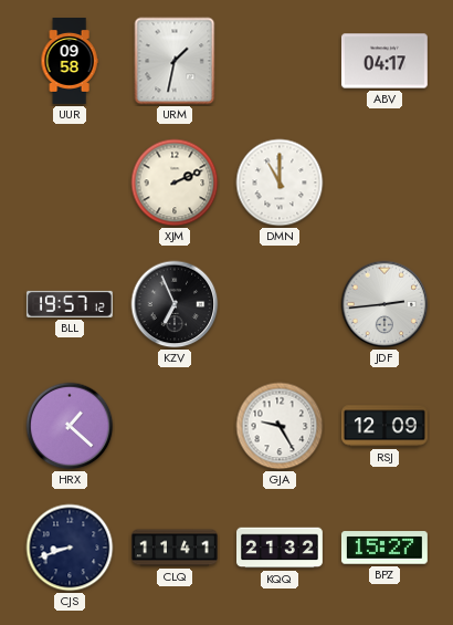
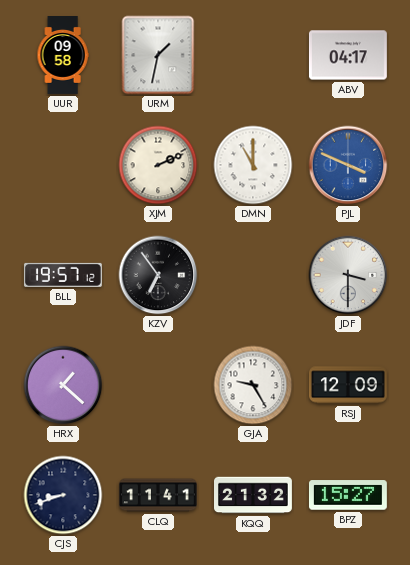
PJL: none -> 3:49
KZV: 6:56 -> 6:54
JDF: 2:44 -> 3:30
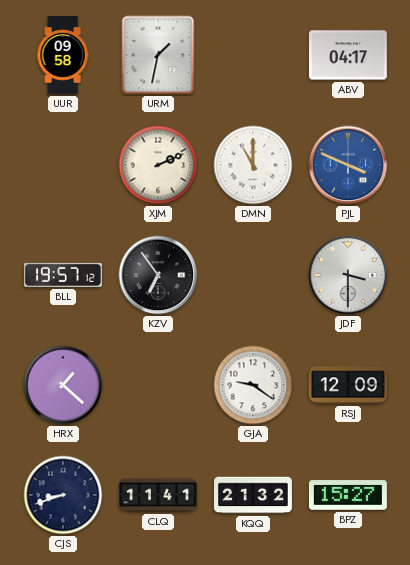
GJA: 9:25 -> 9:21
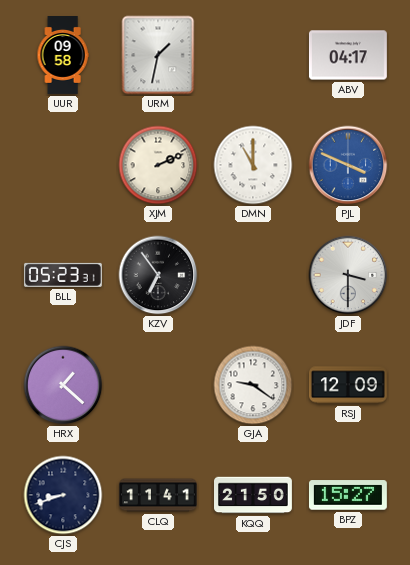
BLL: 19:57 -> 05:23
KQQ: 21:32 -> 21:50
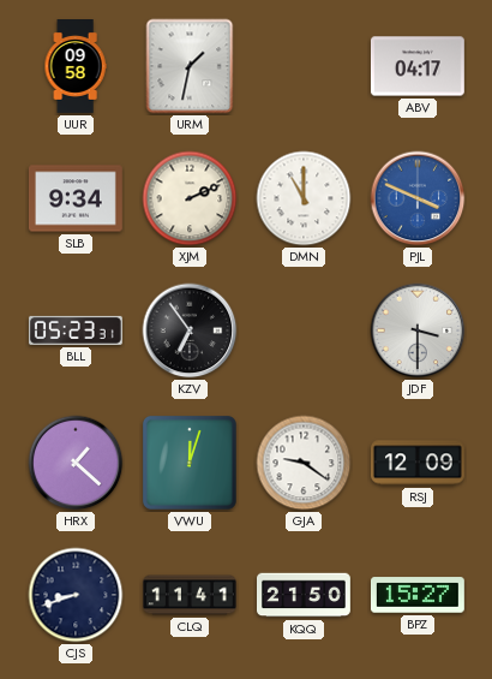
SLB: none -> 9:34
VWU: none -> 12:03
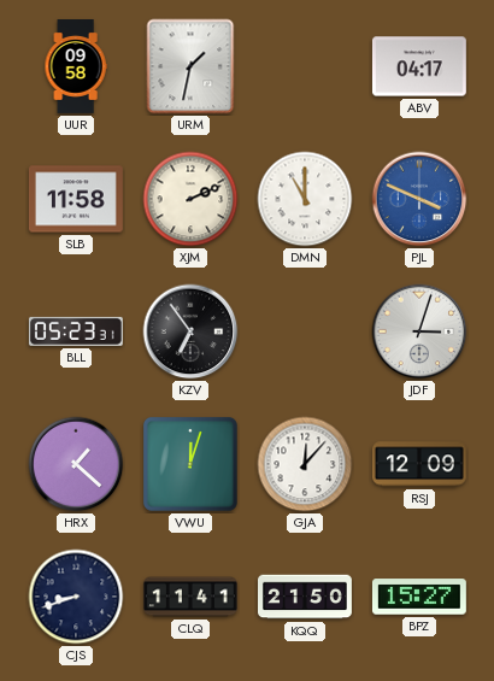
SLB: 9:34 -> 11:58
JDF: 3:30 -> 3:03
GJA: 9:21 -> 12:07
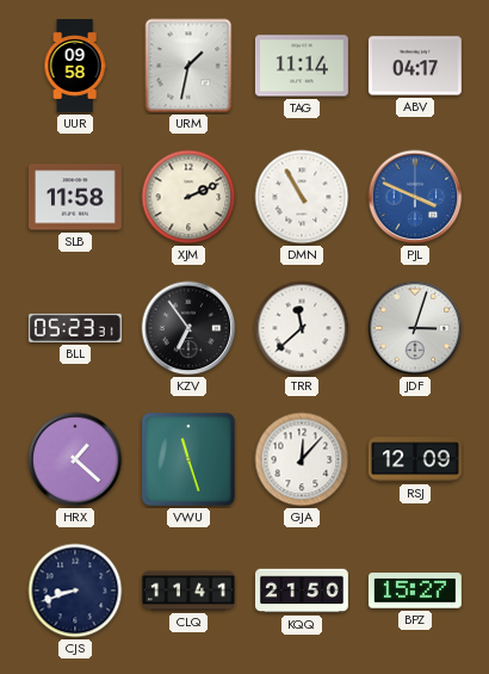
TAG: none -> 11:14
DMN: 11:00 -> 10:55
TRR: none -> 11:38
VWU: 12:03 -> 11:27
